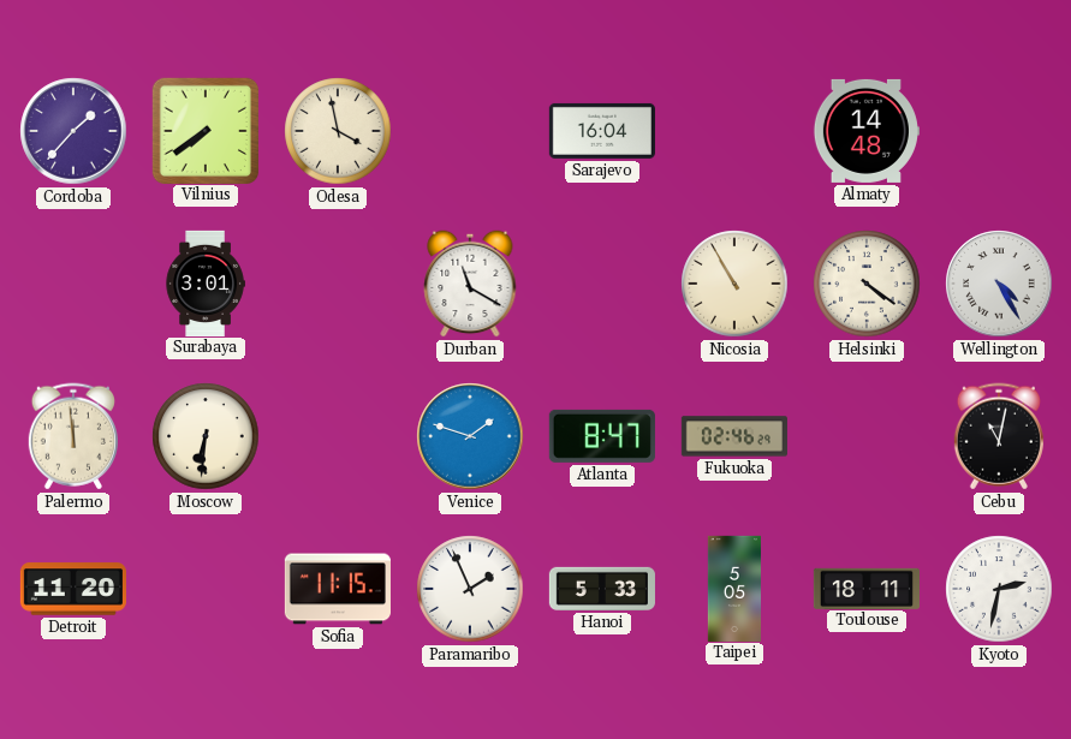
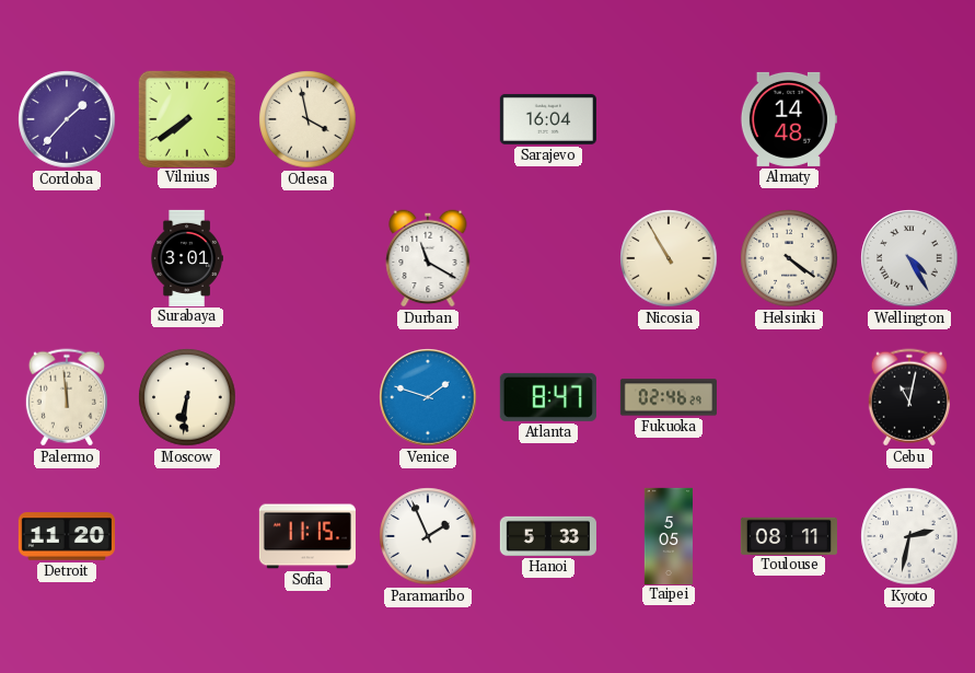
Toulouse: 18:11 -> 08:11
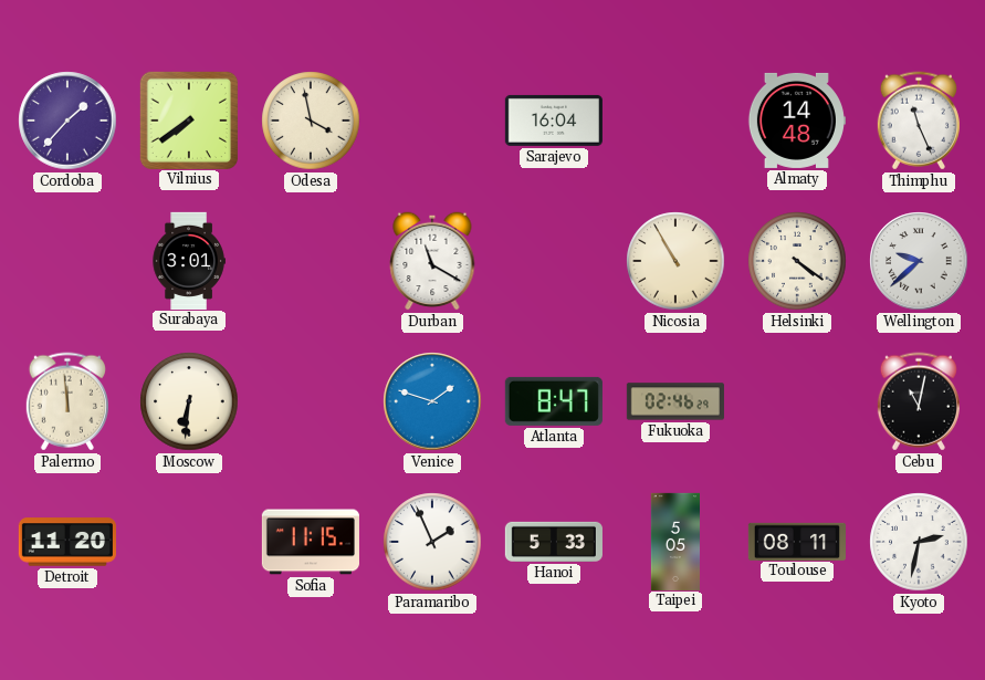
Thimphu: none -> 11:26
Wellington: 4:25 -> 9:38
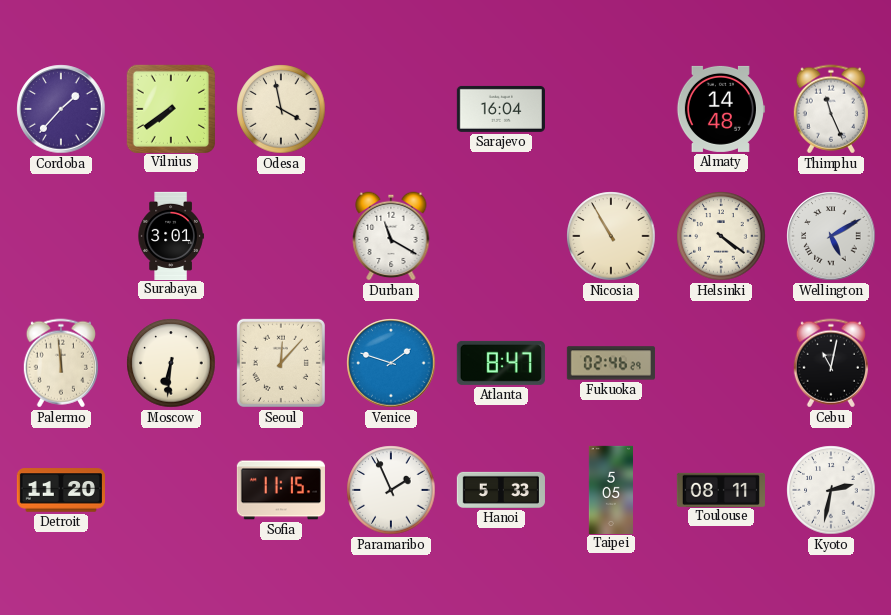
Wellington: 9:38 -> 5:10
Seoul: none -> 12:07
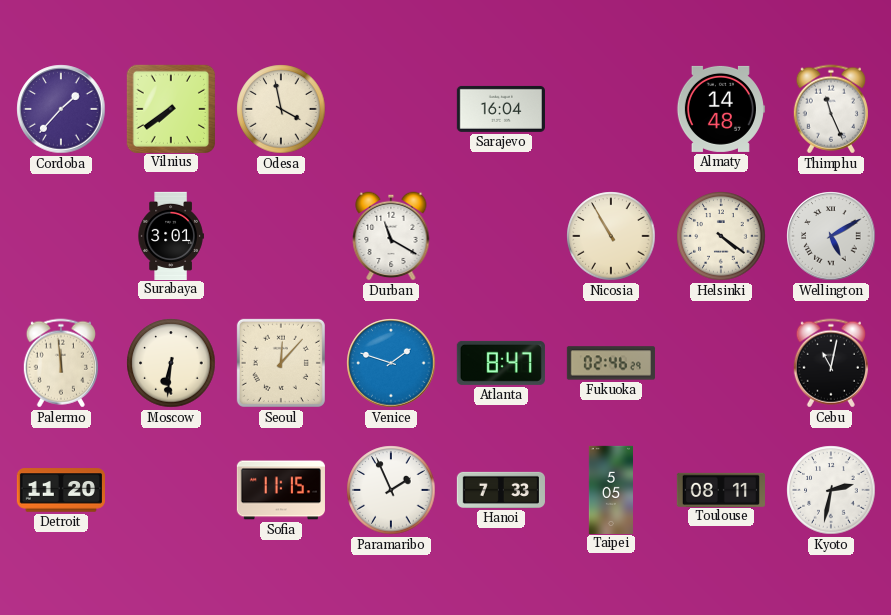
Hanoi: 5:33 -> 7:33
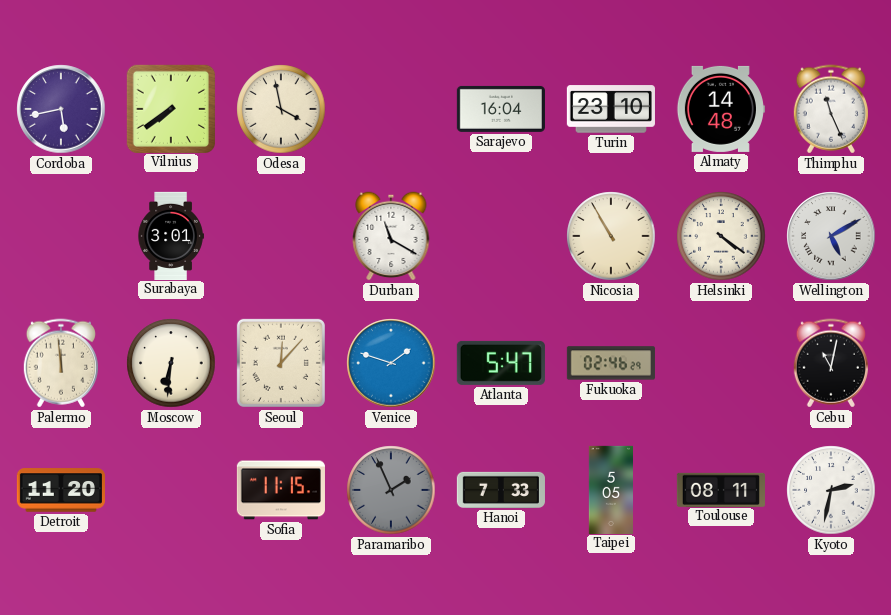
Cordoba: 1:37 -> 5:43
Turin: none -> 23:10
Atlanta: 8:47 -> 5:47
Paramaribo dial: white -> grey
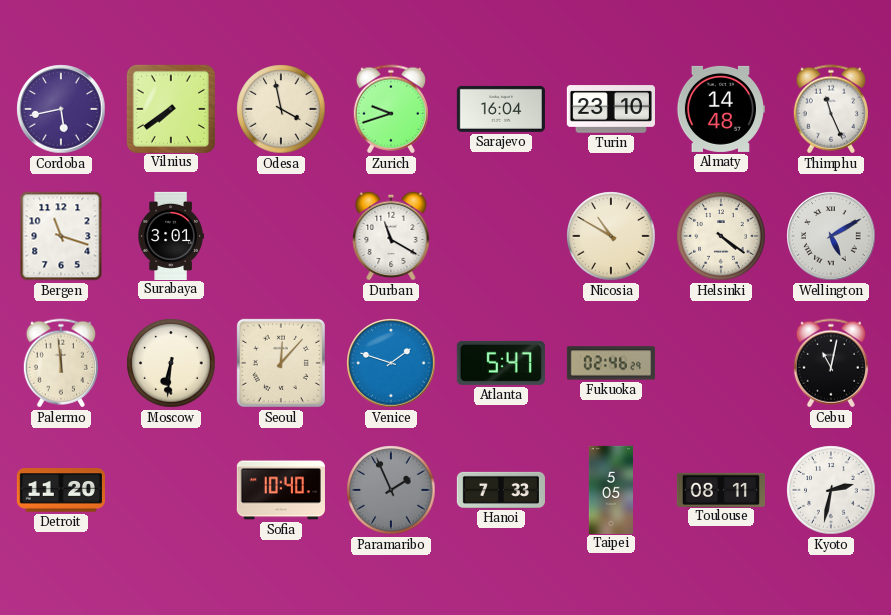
Zurich: none -> 9:42
Bergen: none -> 11:18
Nicosia: 10:55 -> 10:50
Sofia: 11:15 -> 10:40
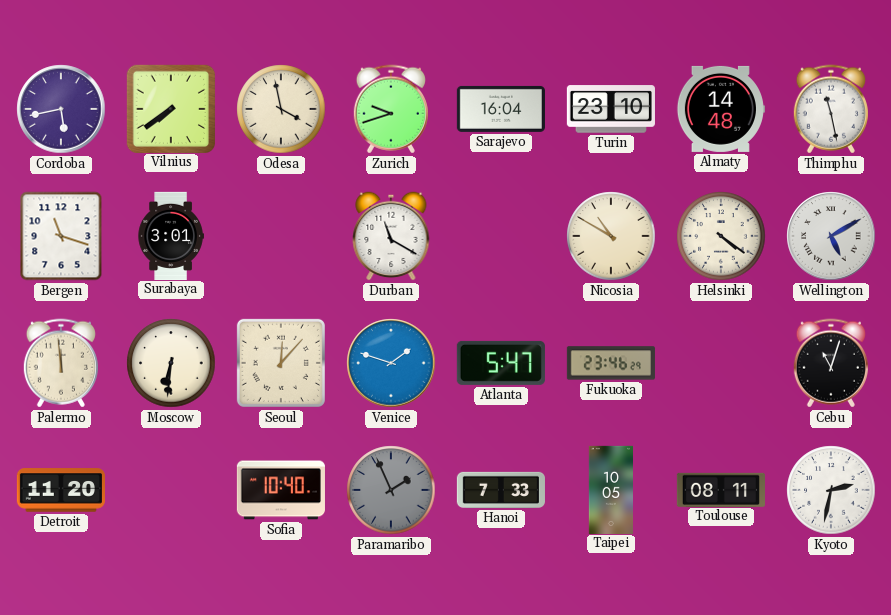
Thimphu: 11:26 -> 11:28
Fukuoka: 02:46 -> 23:46
Cebu: 11:02 -> 11:03
Taipei: 5:05 -> 10:05
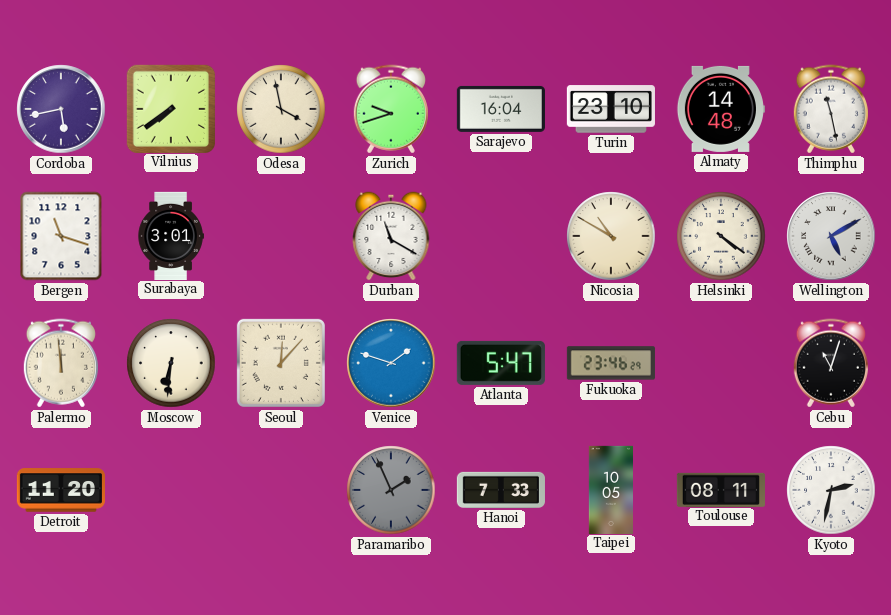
Sofia: 10:40 -> none
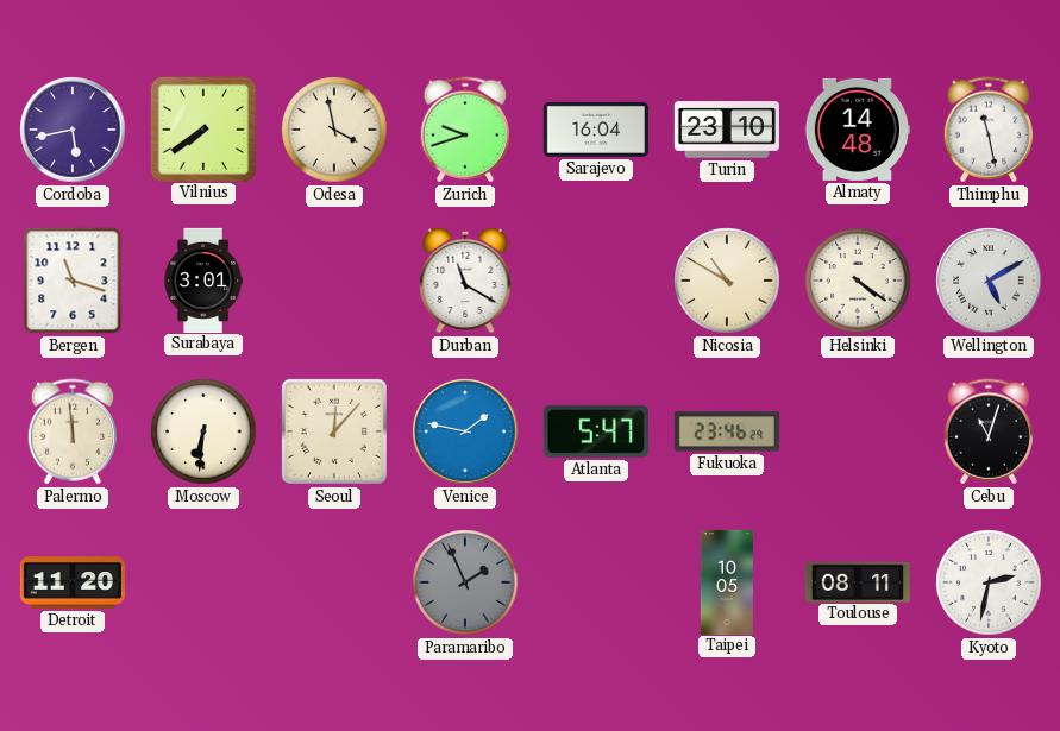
Venice: 1:48 -> 1:47
Hanoi: 7:33 -> none
